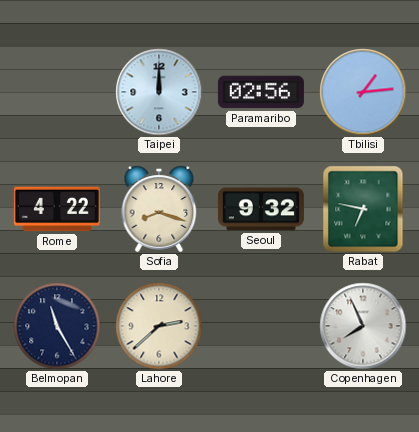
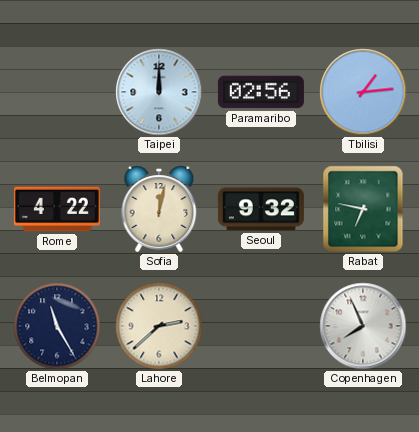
Sofia: 8:18 -> 12:02
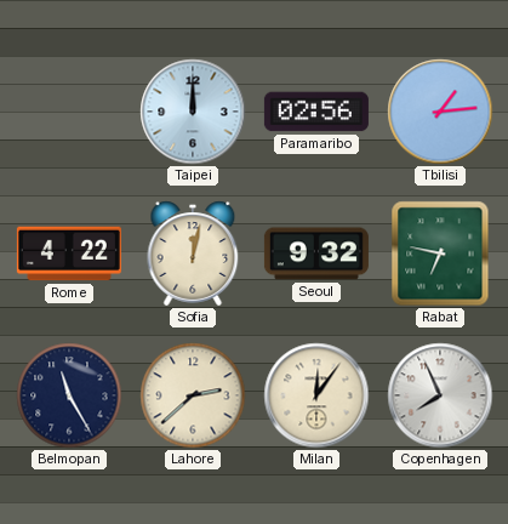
Milan: none -> 12:06
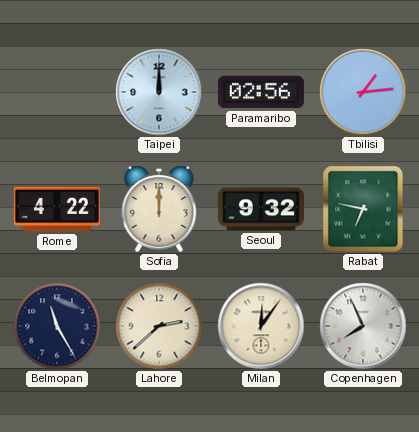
Sofia: 12:02 -> 12:00
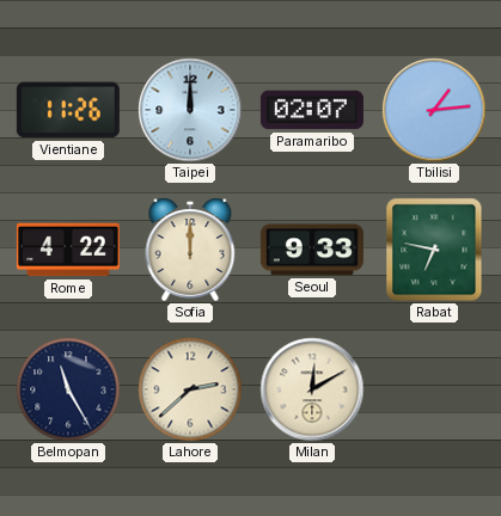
Vientiane: none -> 11:26
Paramaribo: 02:56 -> 02:07
Seoul: 9:32 -> 9:33
Milan: 12:06 -> 12:10
Copenhagen: 7:56 -> none
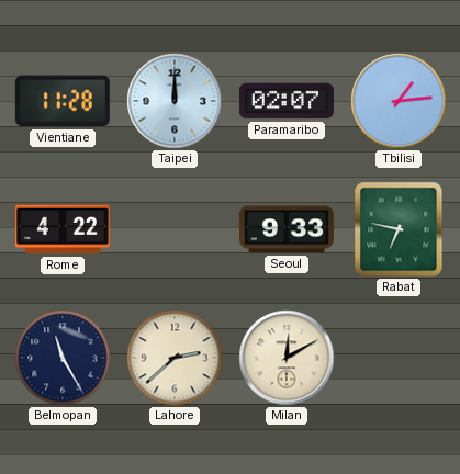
Vientiane: 11:26 -> 11:28
Sofia: 12:00 -> none
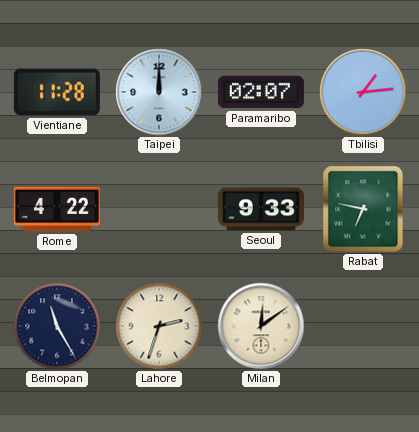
Lahore: 2:38 -> 2:33
Milan: 12:10 -> 12:09
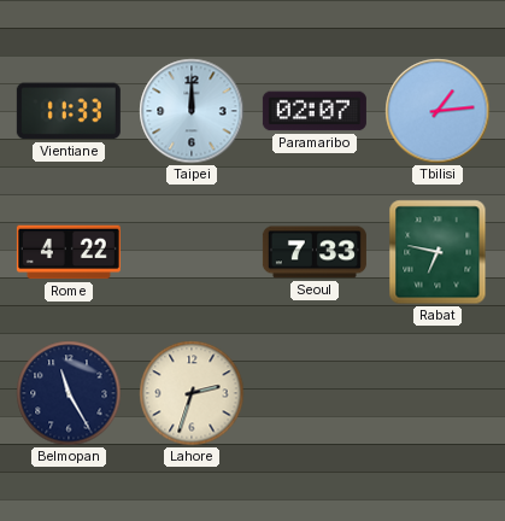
Vientiane: 11:28 -> 11:33
Seoul: 9:33 -> 7:33
Milan: 12:09 -> none
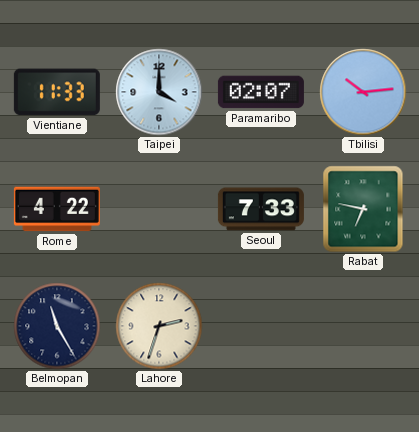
Taipei: 12:00 -> 4:00
Tbilisi: 1:14 -> 10:14
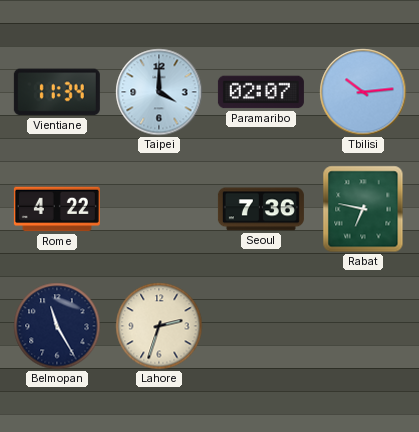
Vientiane: 11:33 -> 11:34
Seoul: 7:33 -> 7:36
